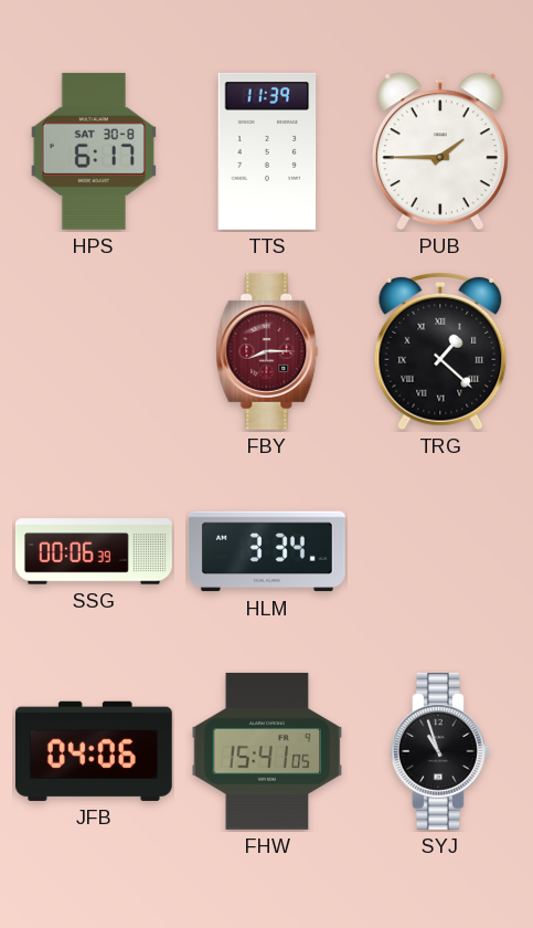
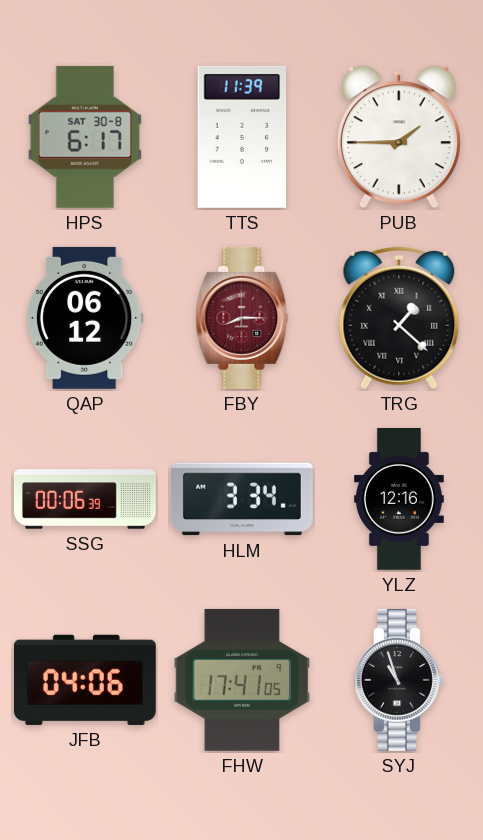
QAP: none -> 06:12
YLZ: none -> 12:16
FHW: 15:41 -> 17:41
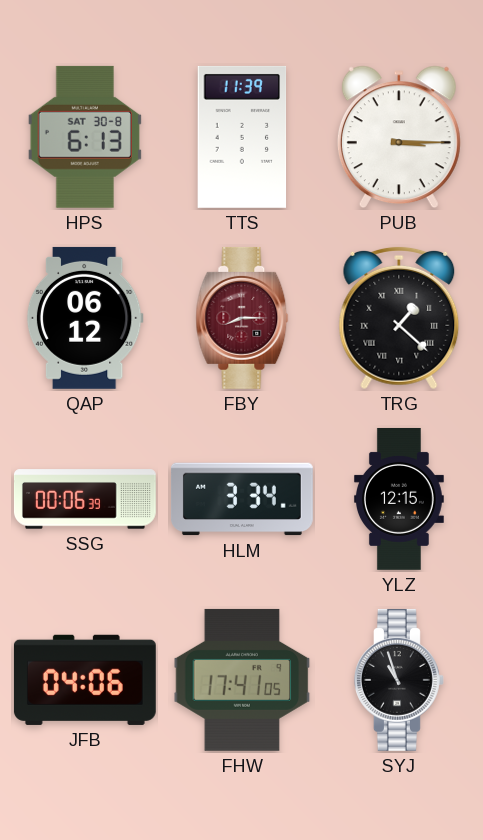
HPS: 6:17 -> 6:13
PUB: 1:45 -> 3:15
YLZ: 12:16 -> 12:15
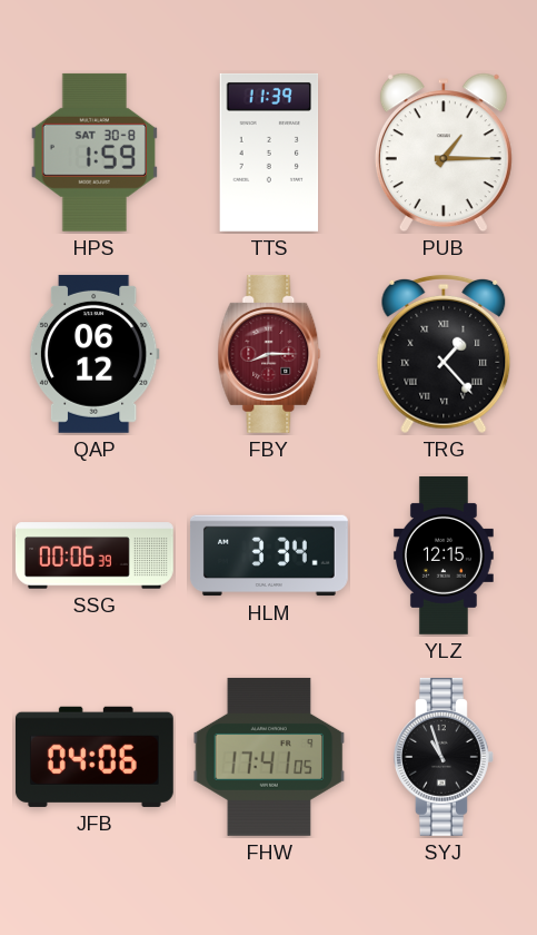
HPS: 6:13 -> 1:59
PUB: 3:15 -> 1:15
TRG: 1:22 -> 1:23
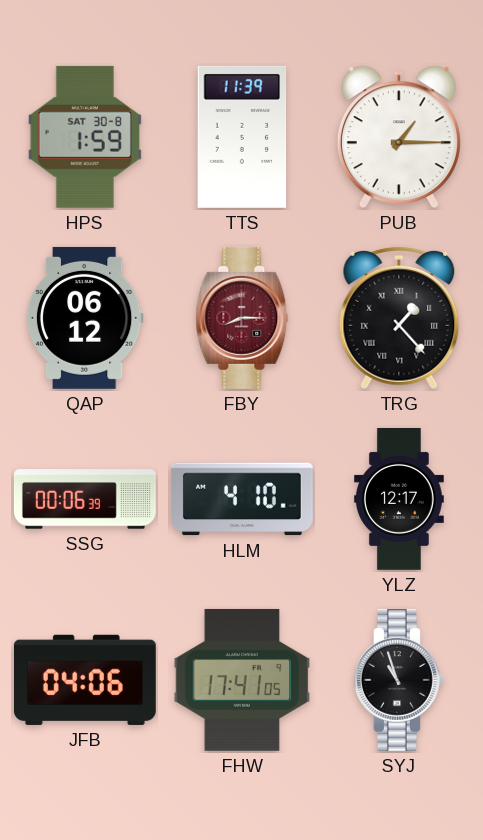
HLM: 3:34 -> 4:10
YLZ: 12:15 -> 12:17
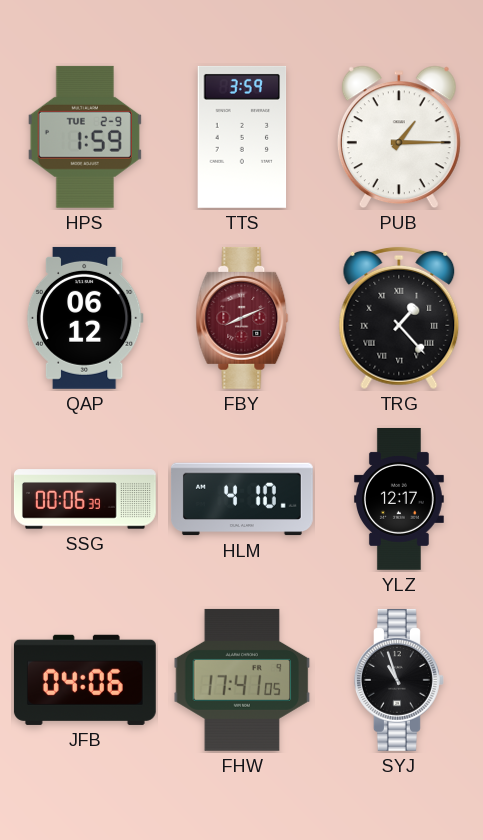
HPS date: SAT 30-8 -> TUE 2-9
TTS: 11:39 -> 3:59
FBY: 8:15 -> 8:11
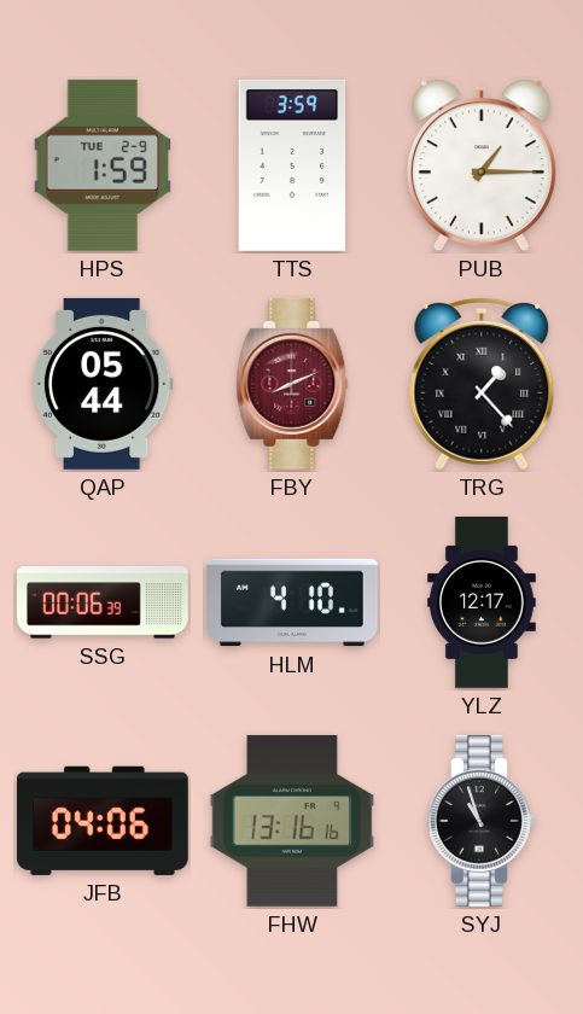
QAP: 06:12 -> 05:44
FHW: 17:41 -> 13:16
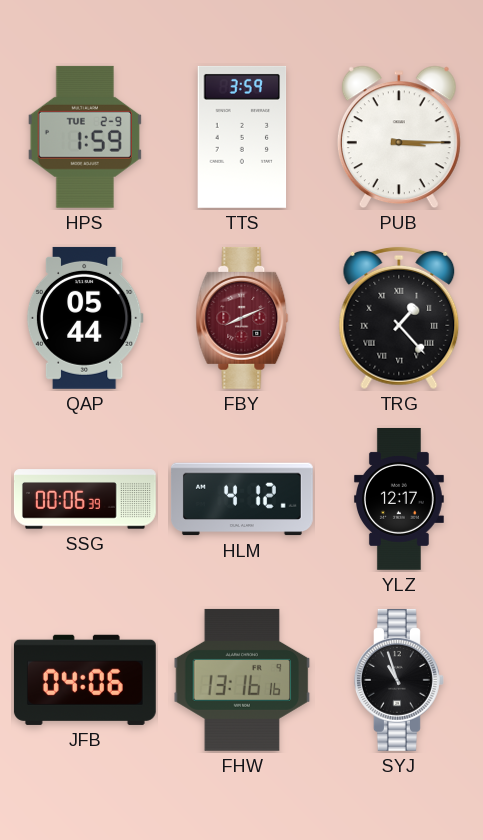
PUB: 1:15 -> 3:15
HLM: 4:10 -> 4:12
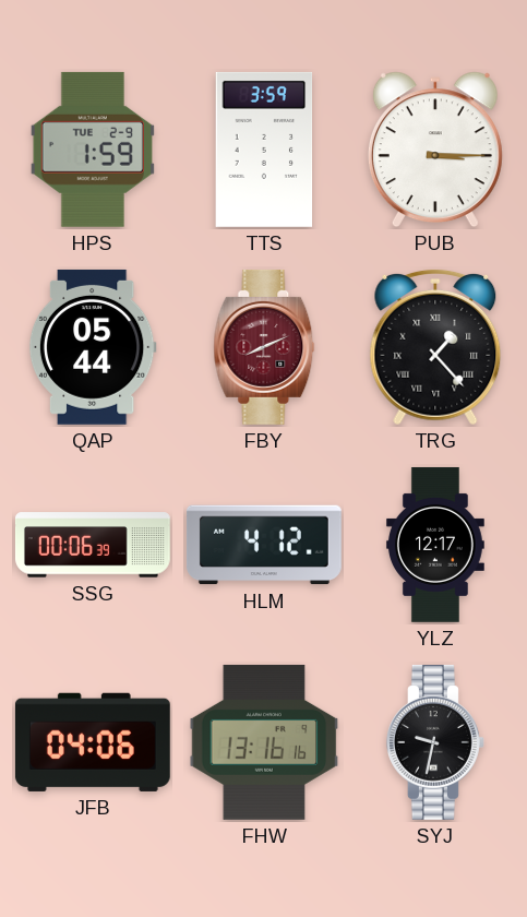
SYJ: 10:57 -> 9:32
